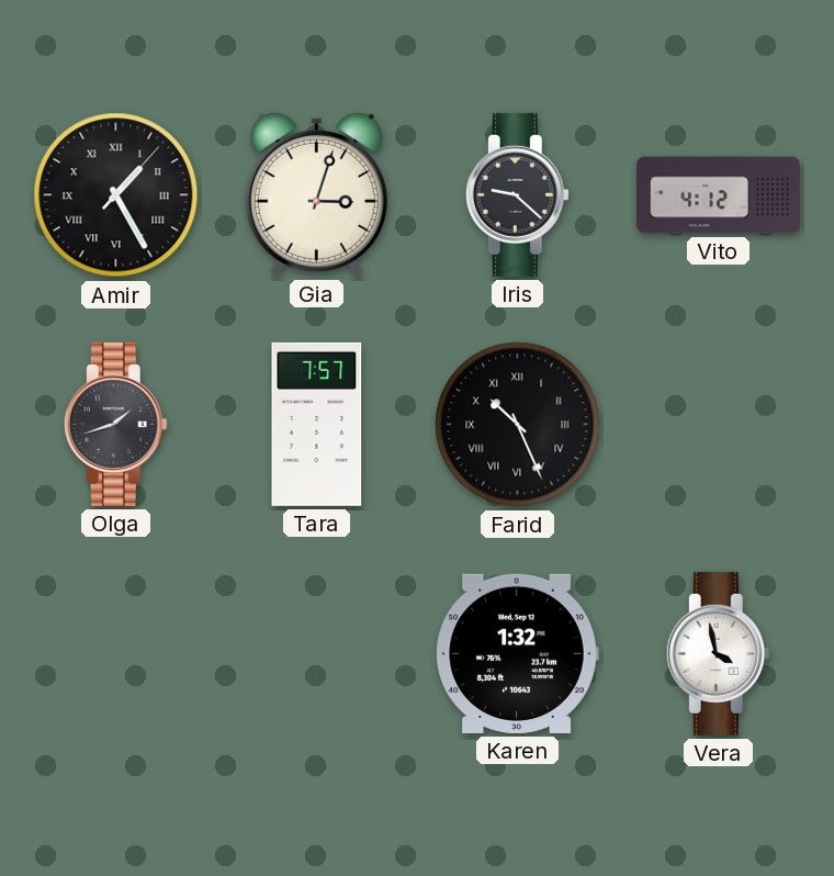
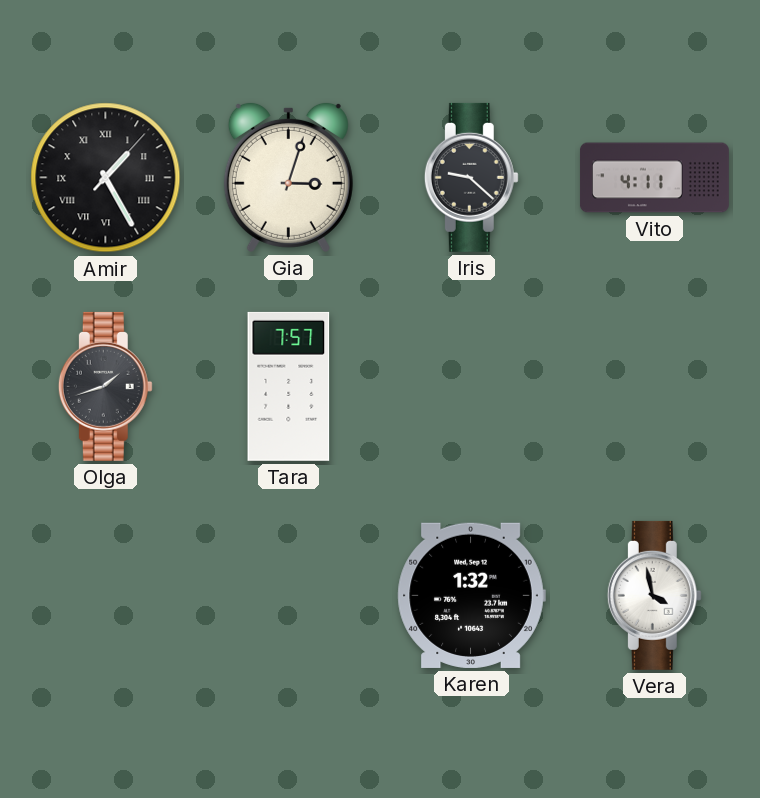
Vito: 4:12 -> 4:11
Farid: 10:26 -> none
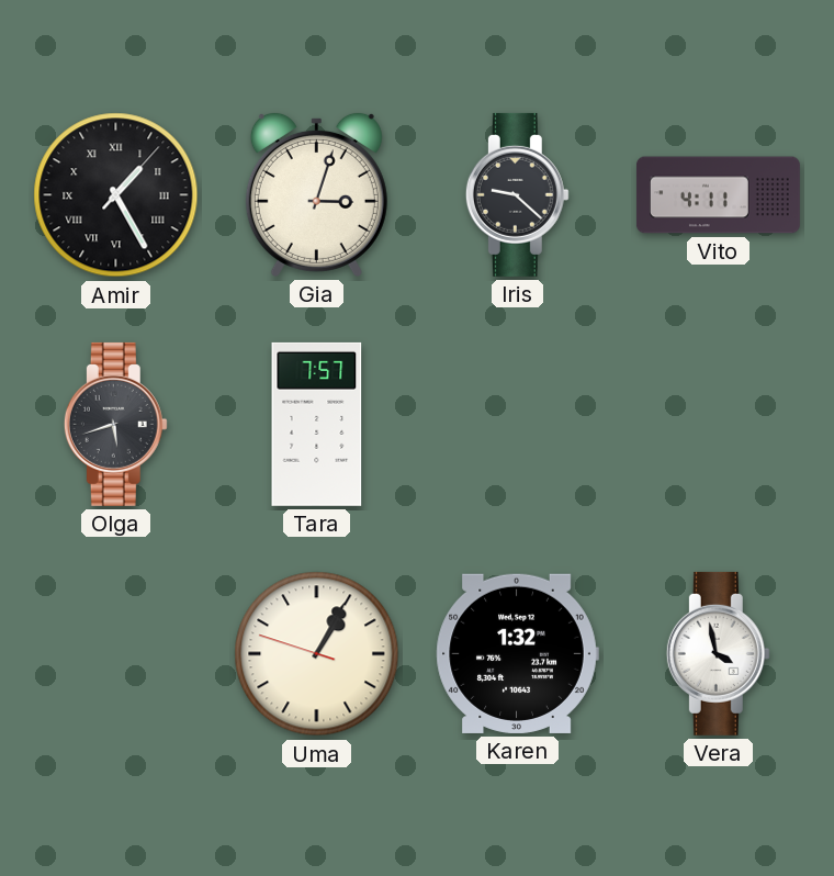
Olga: 1:42 -> 5:42
Uma: none -> 1:04
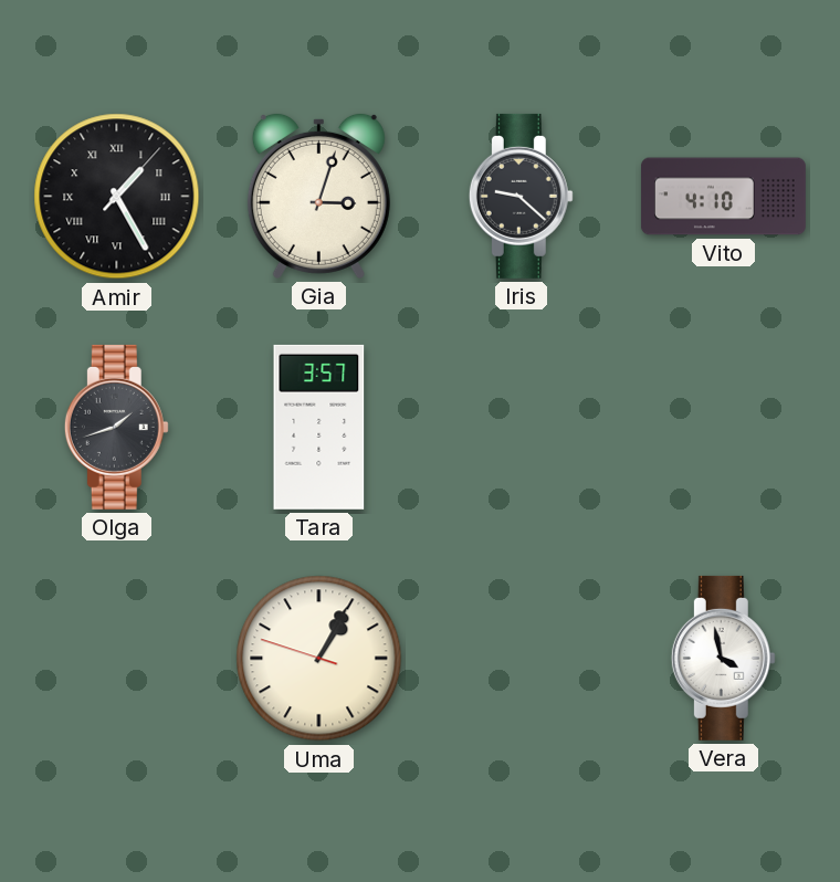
Vito: 4:11 -> 4:10
Olga: 5:42 -> 1:42
Tara: 7:57 -> 3:57
Karen: 1:32 -> none
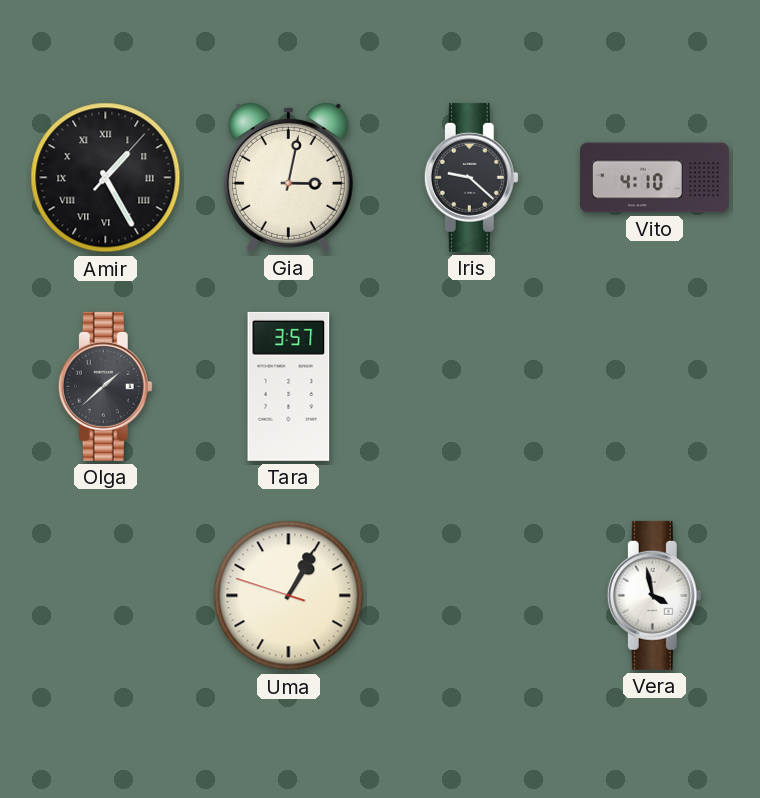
Gia: 3:03 -> 3:02
Olga: 1:42 -> 1:38
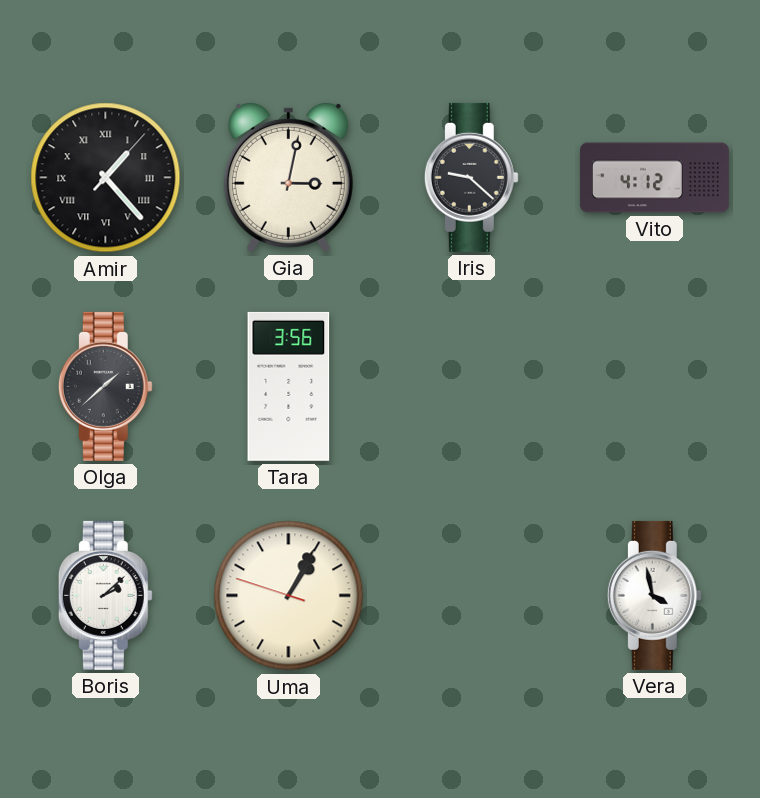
Amir: 1:25 -> 1:23
Vito: 4:10 -> 4:12
Tara: 3:57 -> 3:56
Boris: none -> 2:08
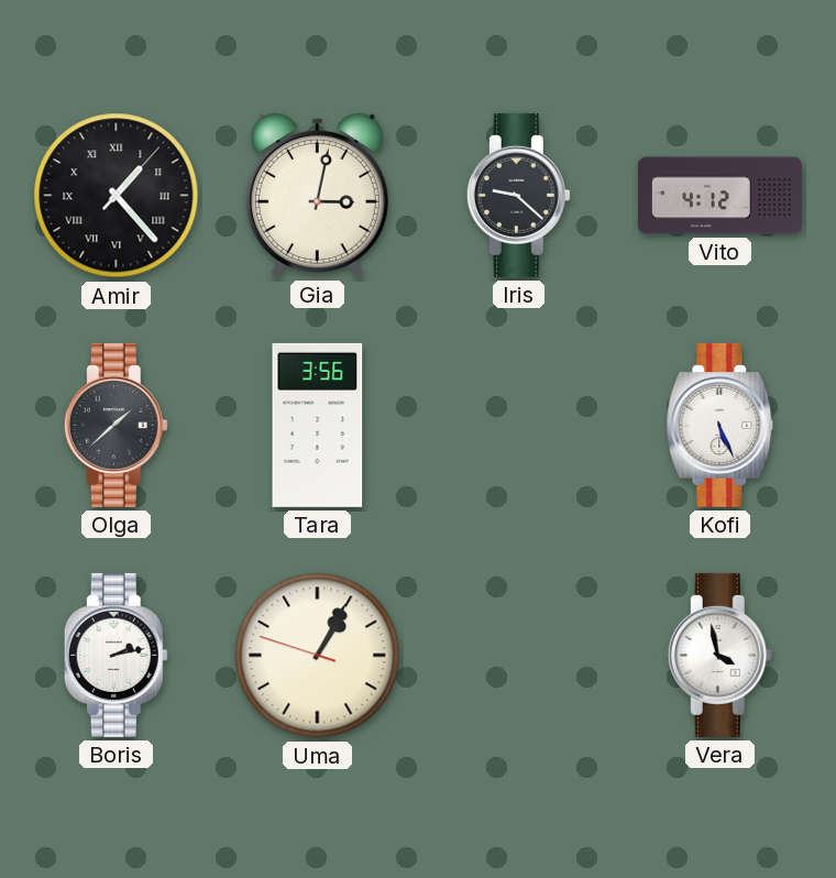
Kofi: none -> 5:26
Boris: 2:08 -> 2:13
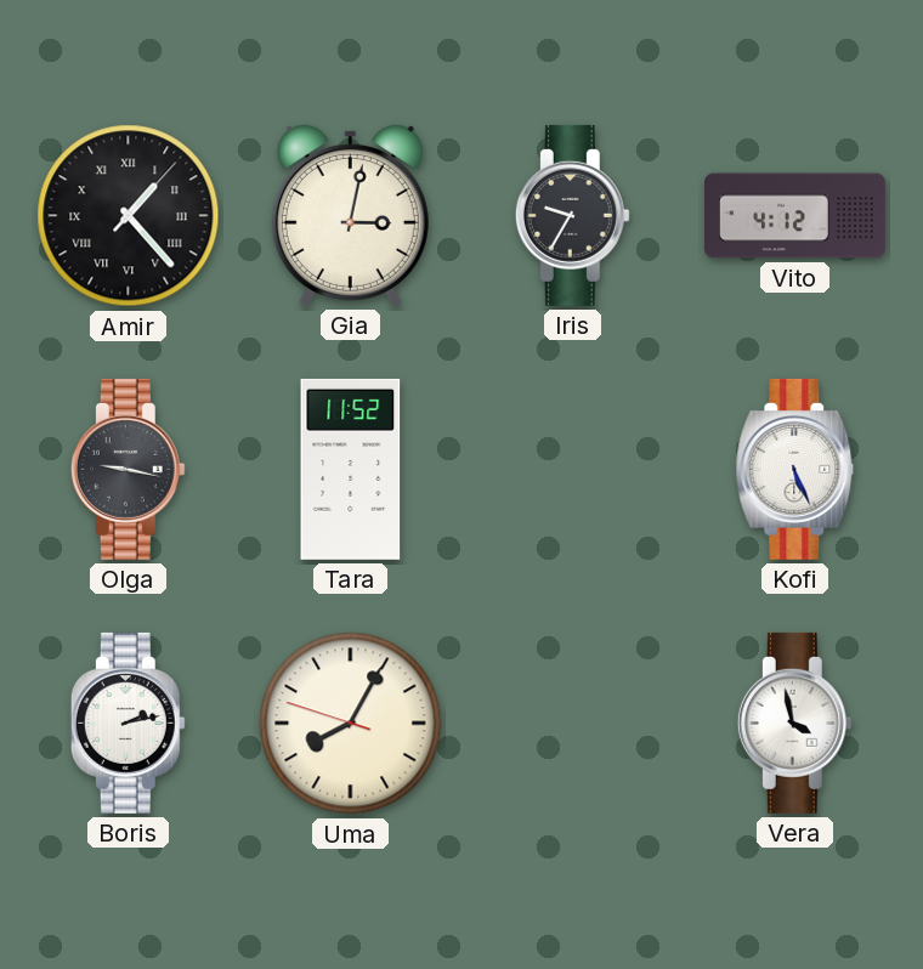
Iris: 9:22 -> 9:35
Olga: 1:38 -> 9:17
Tara: 3:56 -> 11:52
Uma: 1:04 -> 8:04
